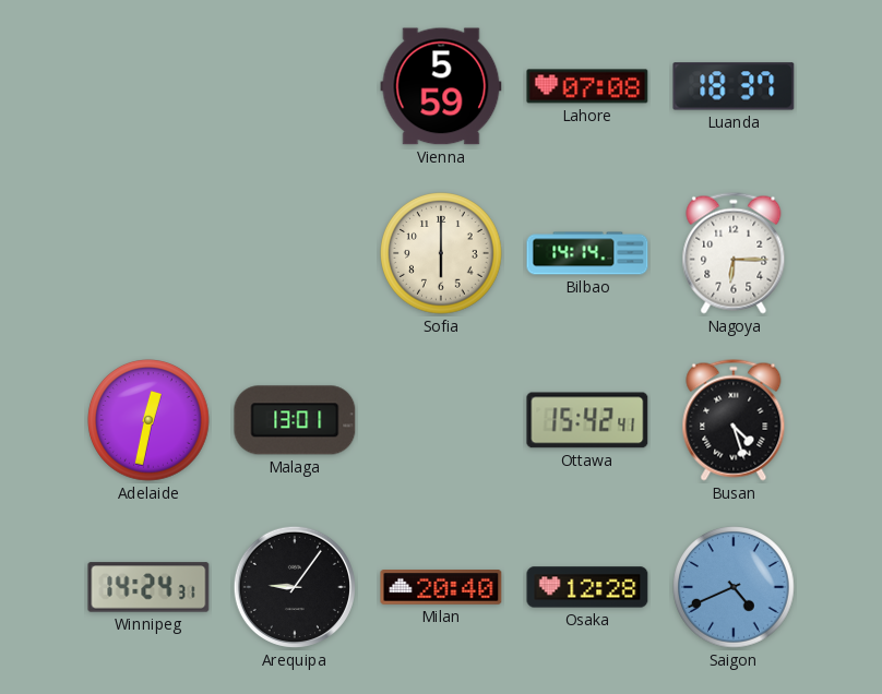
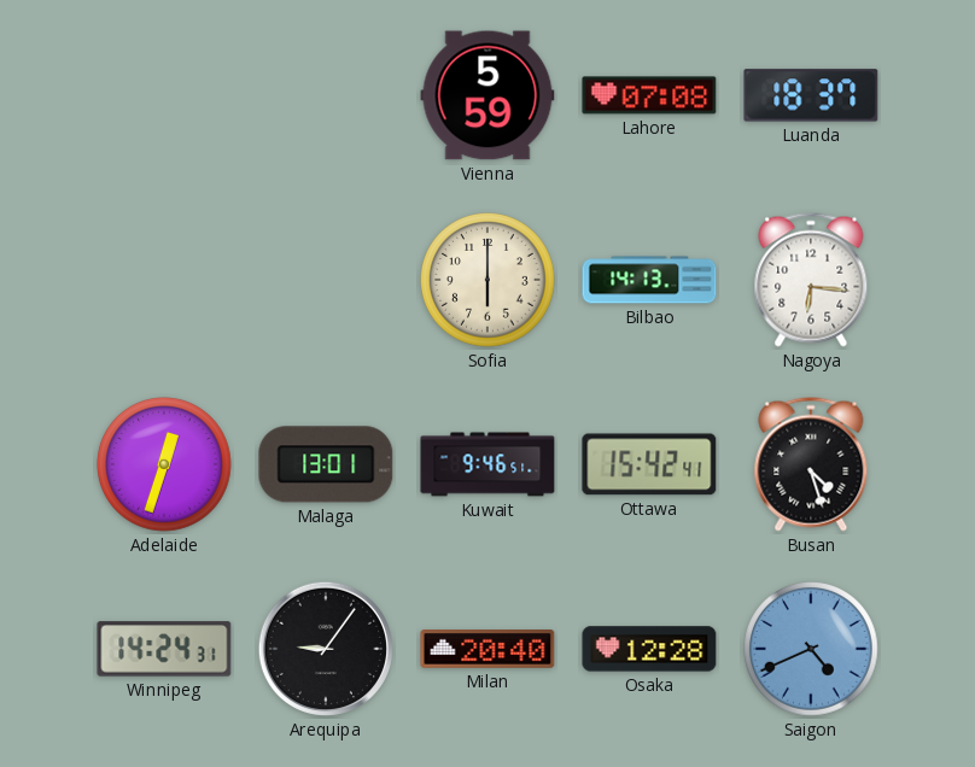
Bilbao: 14:14 -> 14:13
Nagoya: 6:15 -> 6:16
Adelaide: 12:32 -> 12:33
Kuwait: none -> 9:46
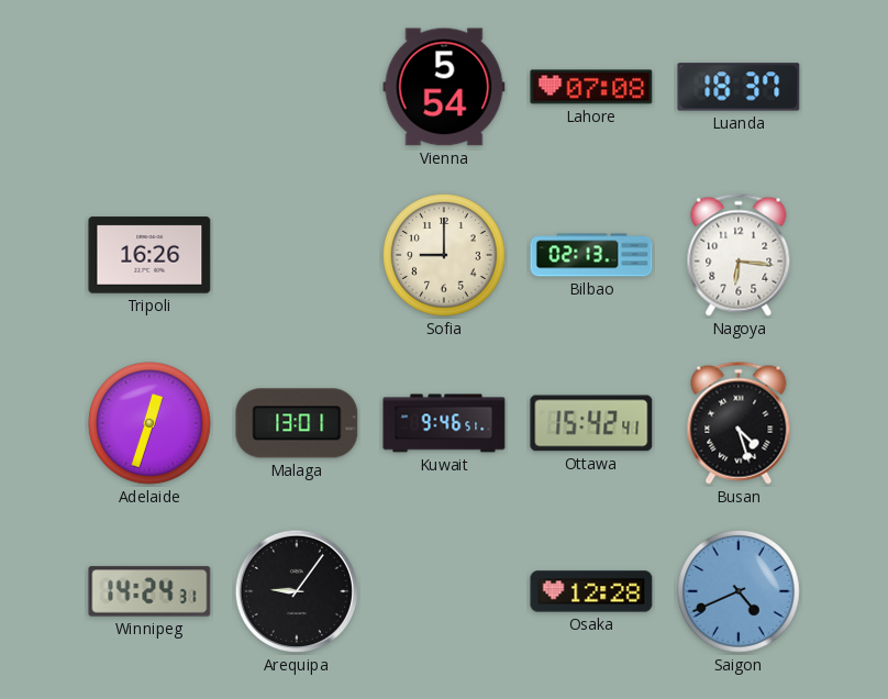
Vienna: 5:59 -> 5:54
Tripoli: none -> 16:26
Sofia: 6:00 -> 9:00
Bilbao: 14:13 -> 02:13
Milan: 20:40 -> none
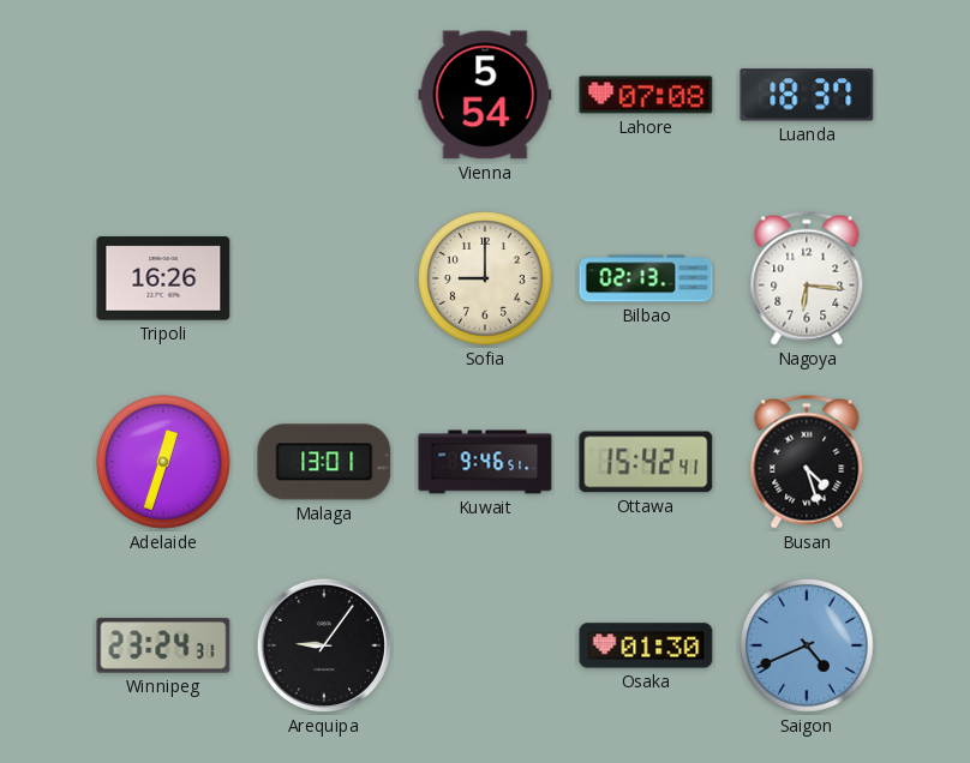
Winnipeg: 14:24 -> 23:24
Osaka: 12:28 -> 01:30
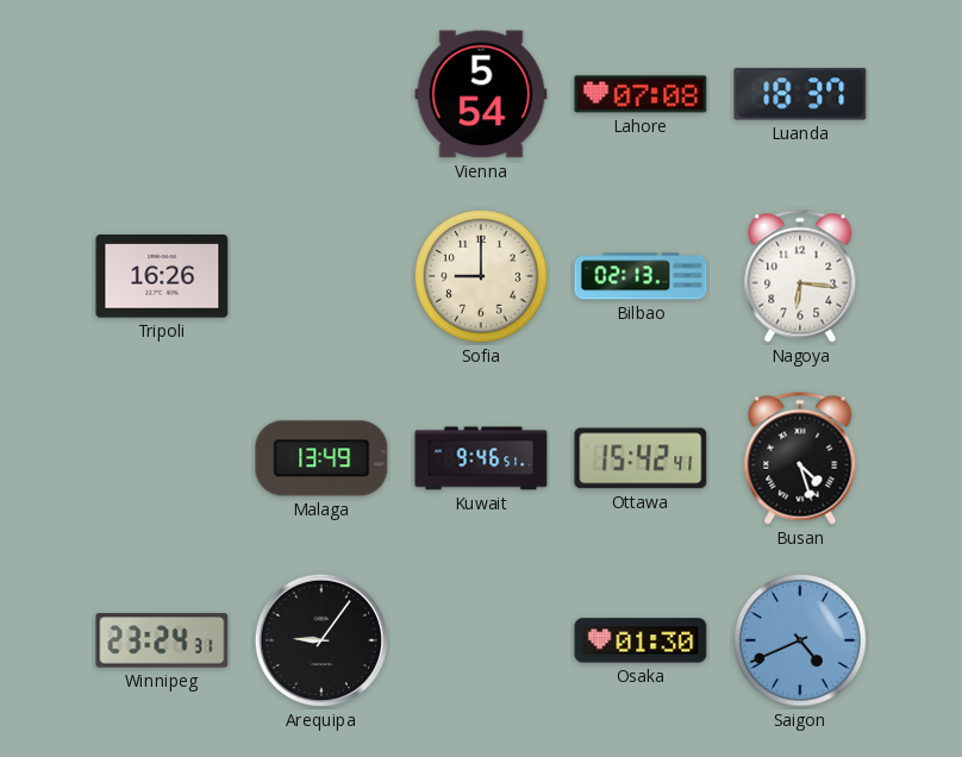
Adelaide: 12:33 -> none
Malaga: 13:01 -> 13:49
